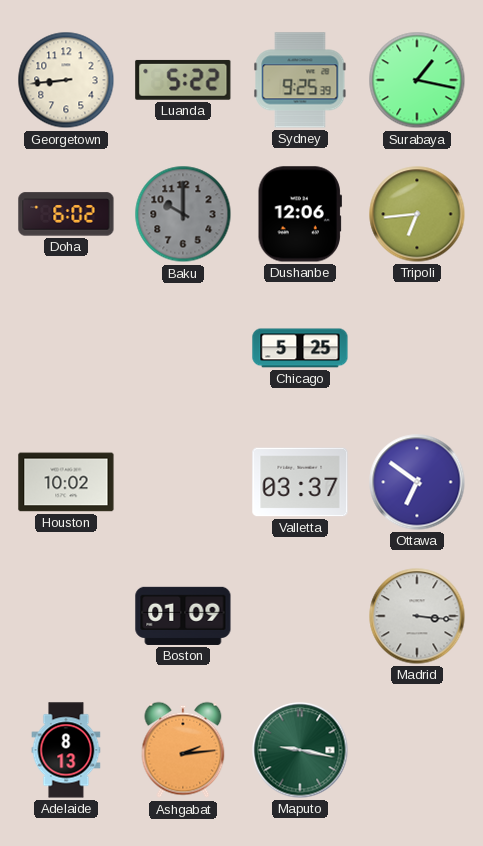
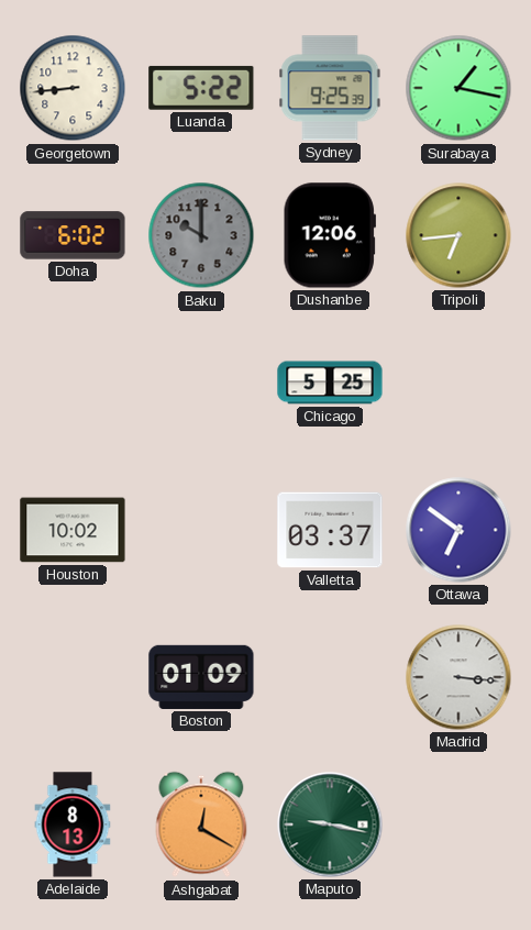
Ashgabat: 2:14 -> 12:20
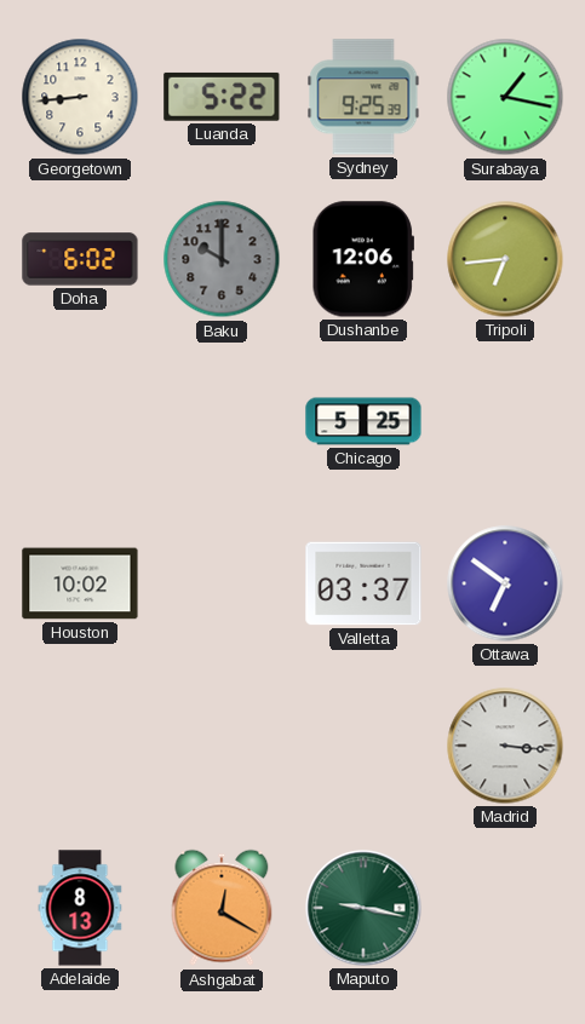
Boston: 01:09 -> none
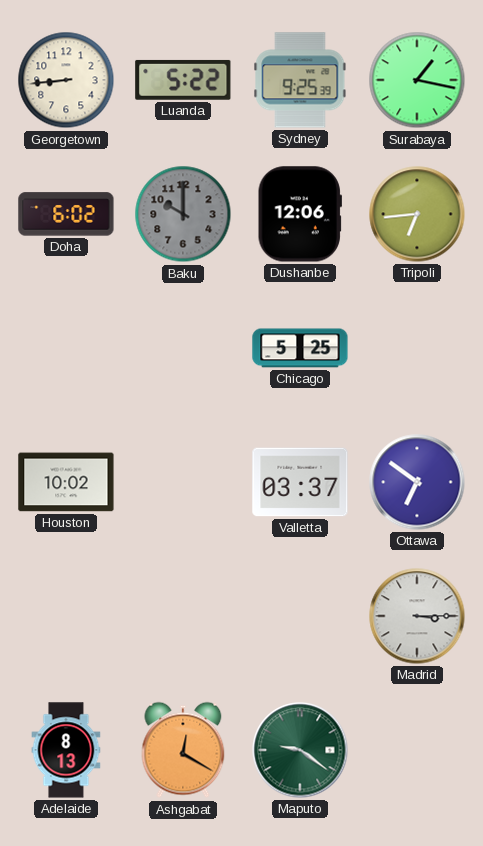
Madrid: 3:16 -> 3:15
Maputo: 9:17 -> 9:21
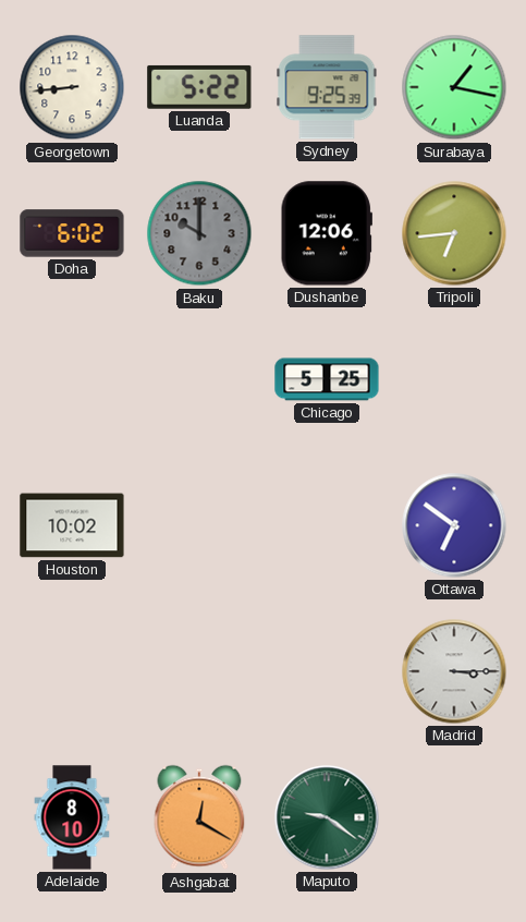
Valletta: 03:37 -> none
Adelaide: 8:13 -> 8:10
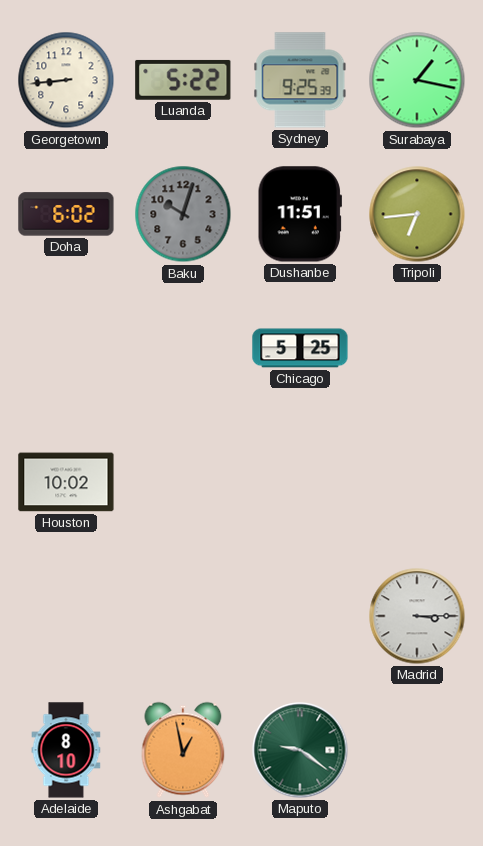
Baku: 10:00 -> 10:03
Dushanbe: 12:06 -> 11:51
Ottawa: 6:51 -> none
Ashgabat: 12:20 -> 12:58
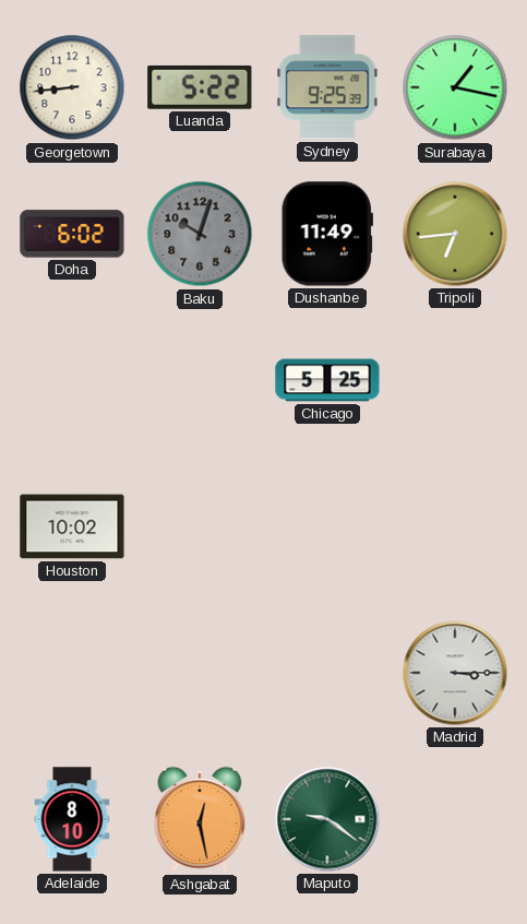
Dushanbe: 11:51 -> 11:49
Ashgabat: 12:58 -> 12:28
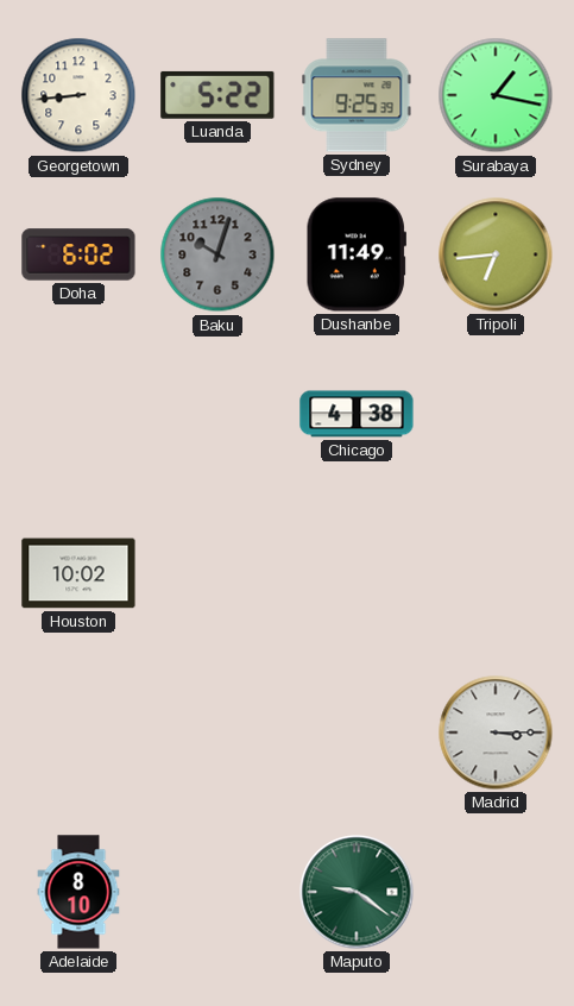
Chicago: 5:25 -> 4:38
Ashgabat: 12:28 -> none
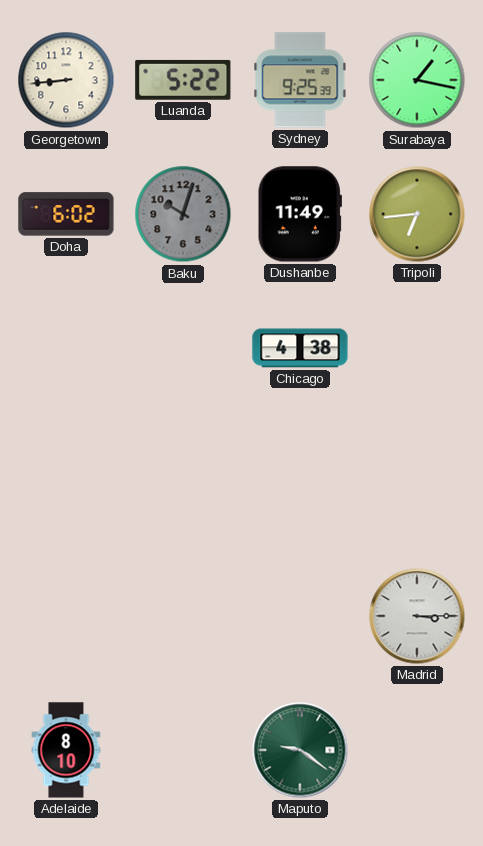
Houston: 10:02 -> none
